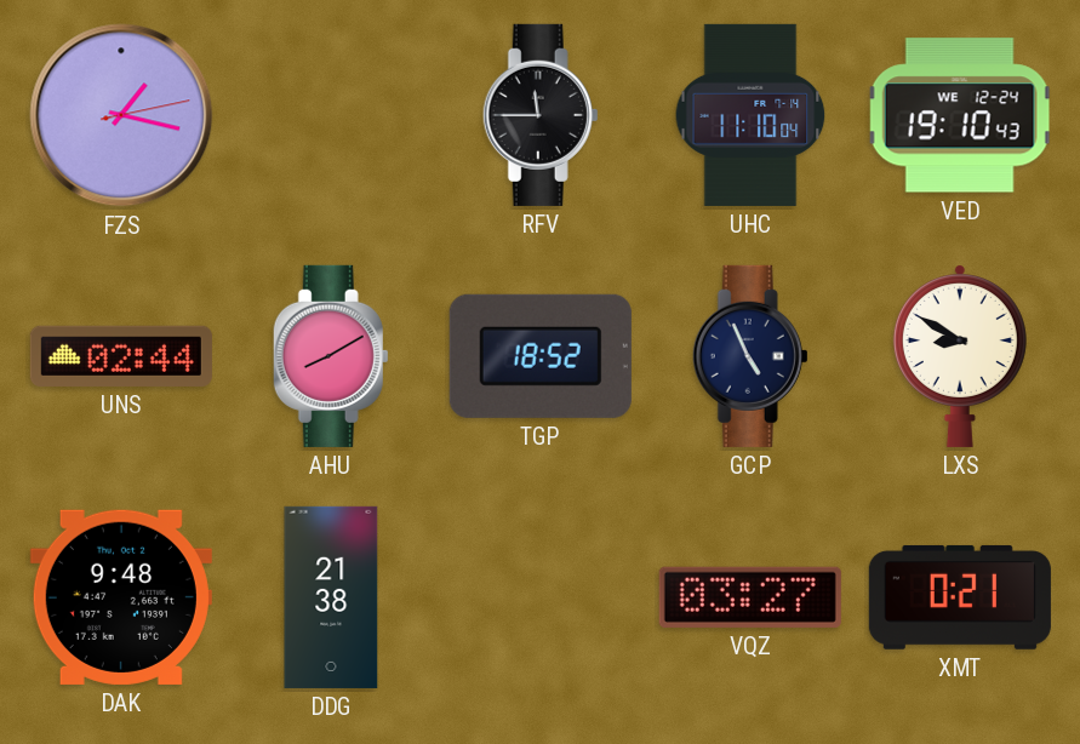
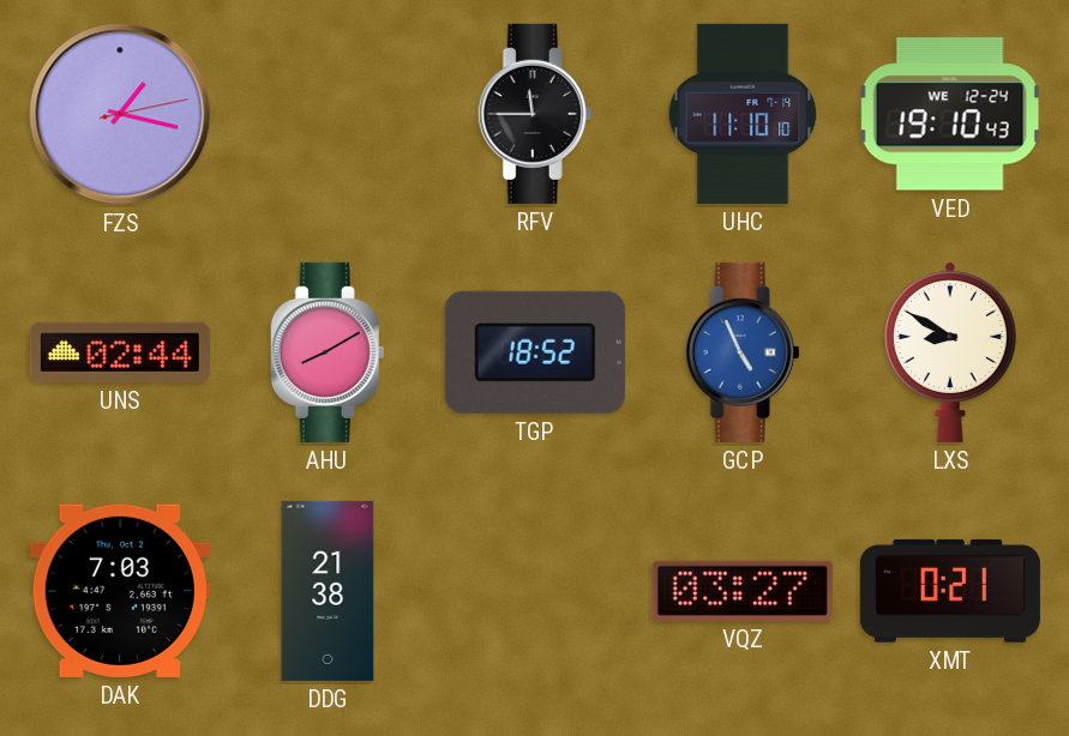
UHC: 11:10:04 -> 11:10:10
GCP dial: navy -> blue
DAK: 9:48 -> 7:03
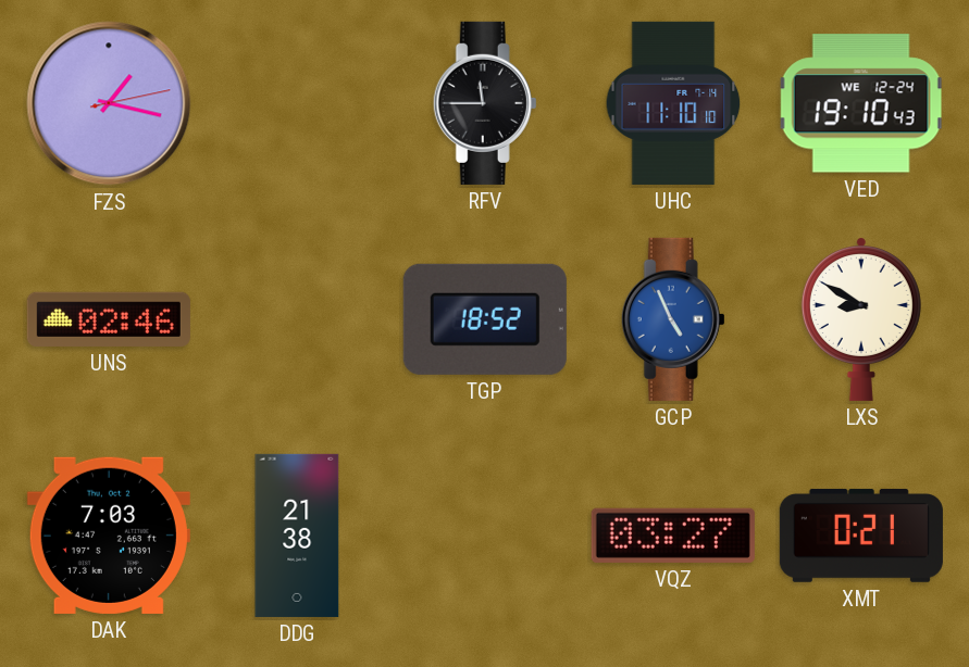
UNS: 02:44 -> 02:46
AHU: 8:10 -> none
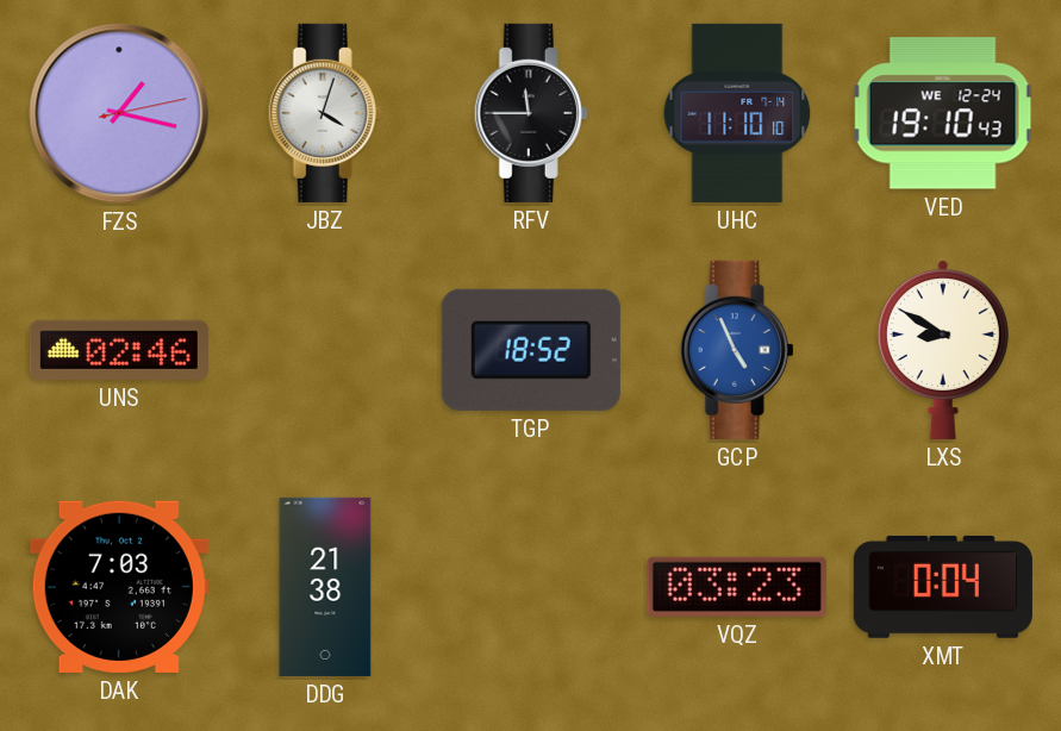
JBZ: none -> 4:03
VQZ: 03:27 -> 03:23
XMT: 0:21 -> 0:04
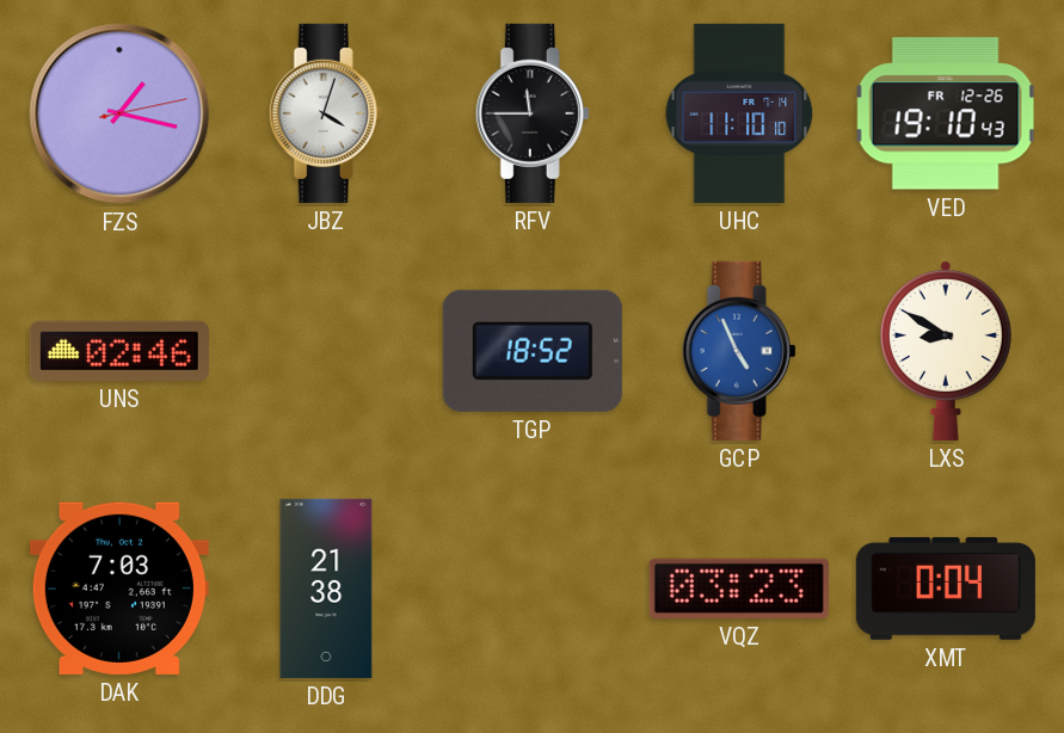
VED date: WE 12-24 -> FR 12-26
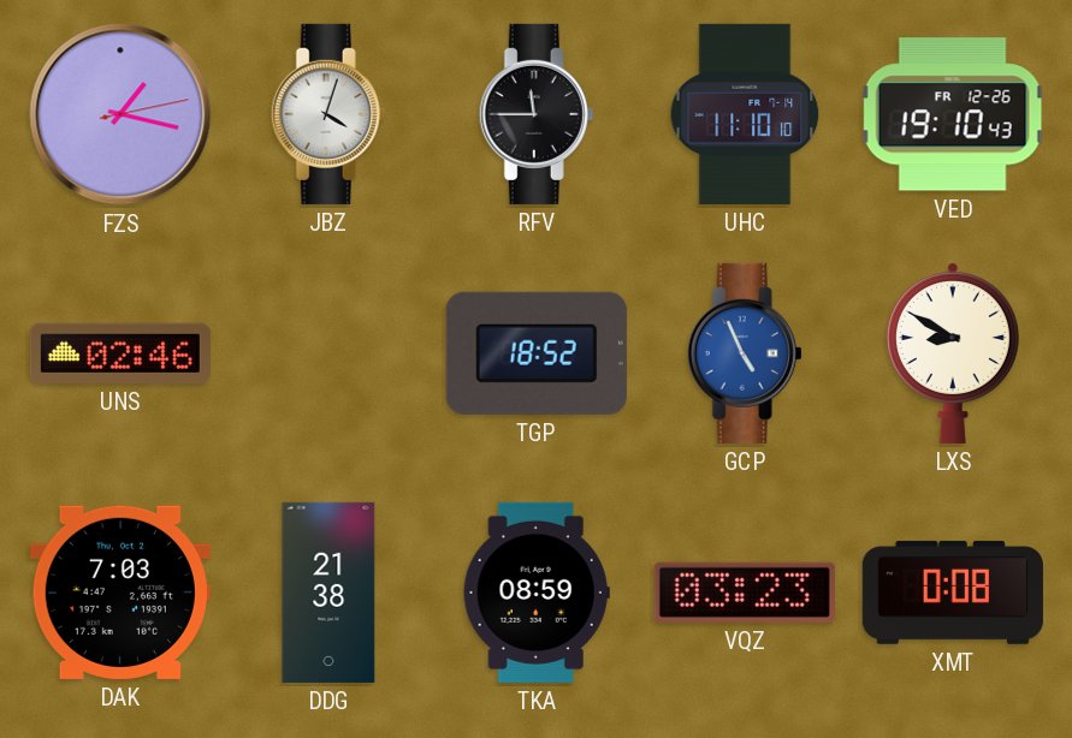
TKA: none -> 08:59
XMT: 0:04 -> 0:08
